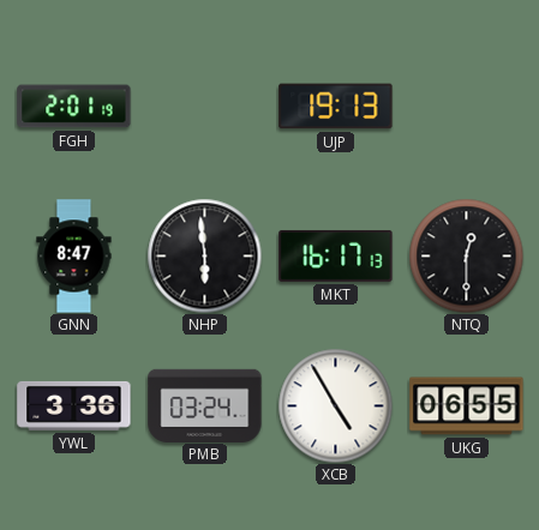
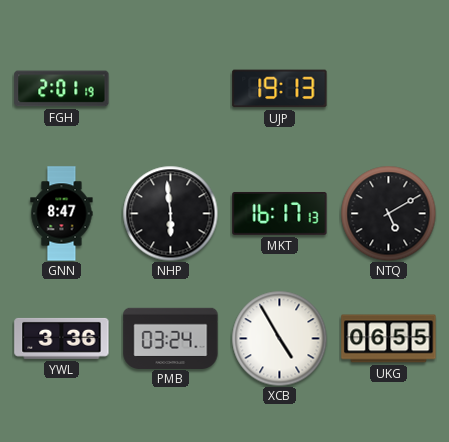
NTQ: 12:30 -> 5:10
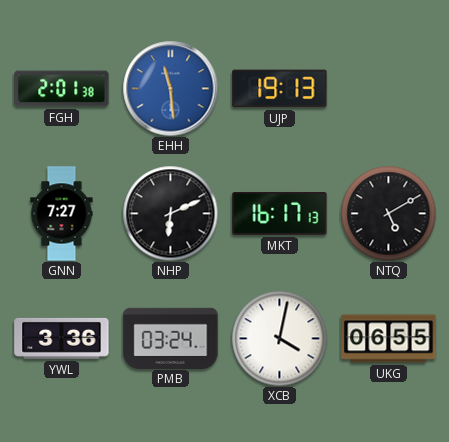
FGH: 2:01:19 -> 2:01:38
EHH: none -> 11:29
GNN: 8:47 -> 7:27
NHP: 5:59 -> 6:11
XCB: 4:55 -> 4:02
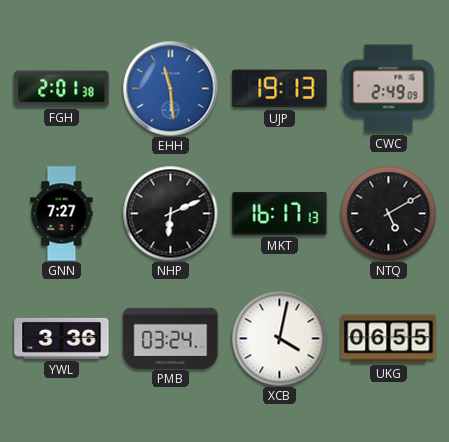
CWC: none -> 2:49
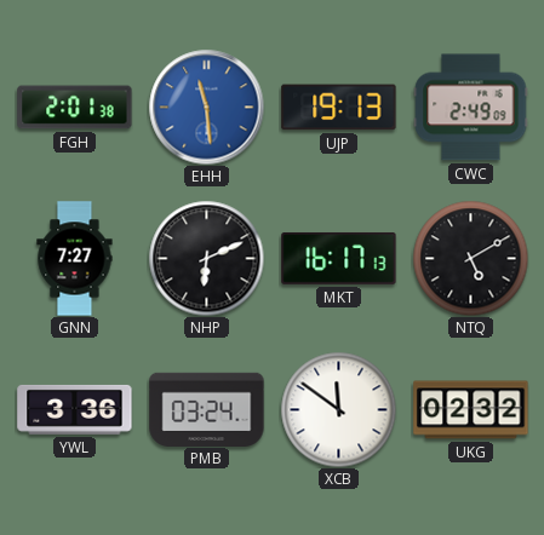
XCB: 4:02 -> 11:51
UKG: 06:55 -> 02:32
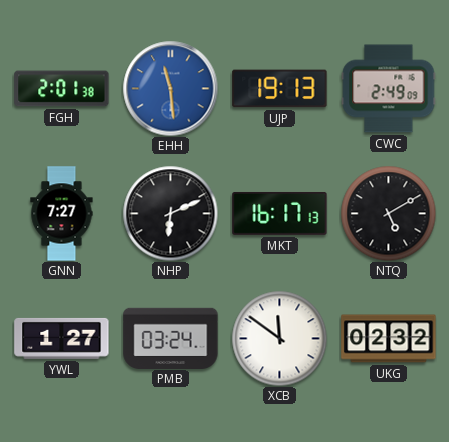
YWL: 3:36 -> 1:27
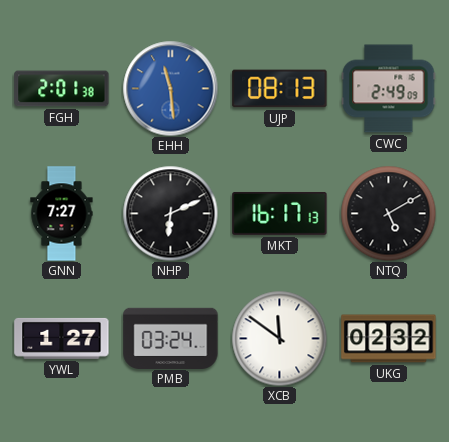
UJP: 19:13 -> 08:13
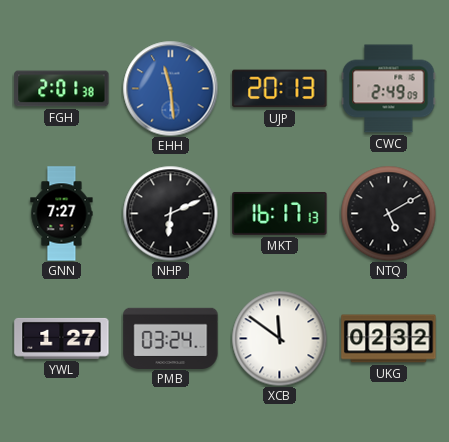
UJP: 08:13 -> 20:13
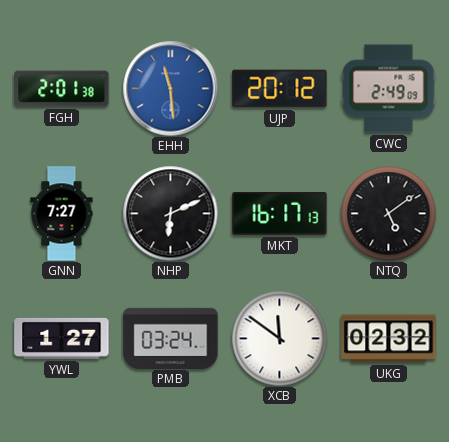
UJP: 20:13 -> 20:12
NTQ: 5:10 -> 5:09
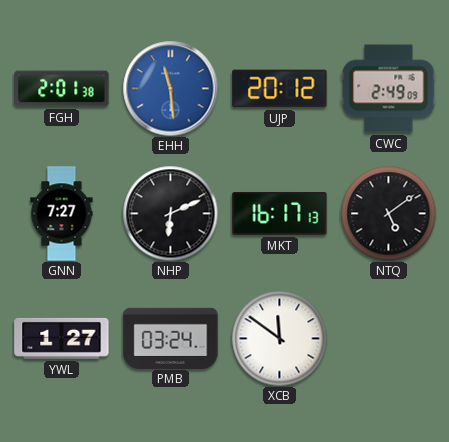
UKG: 02:32 -> none
